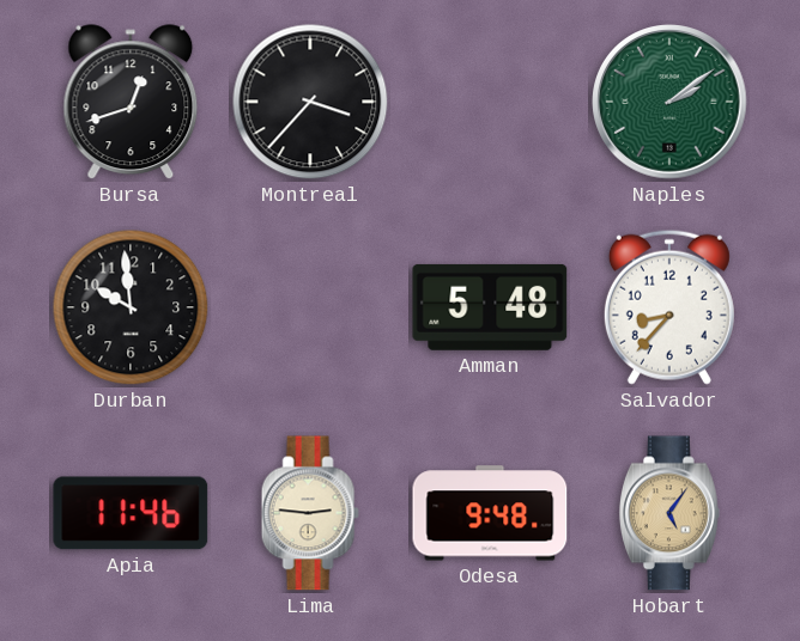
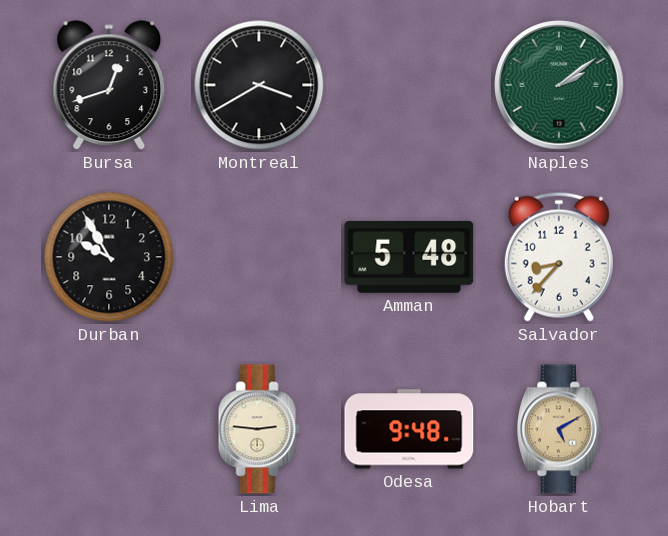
Montreal: 3:37 -> 3:40
Durban: 9:59 -> 9:55
Apia: 11:46 -> none
Hobart: 5:06 -> 5:10
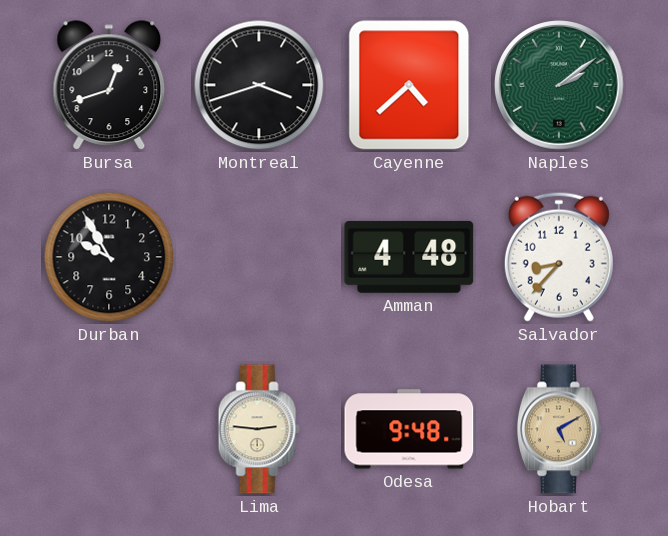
Montreal: 3:40 -> 3:42
Cayenne: none -> 4:38
Amman: 5:48 -> 4:48
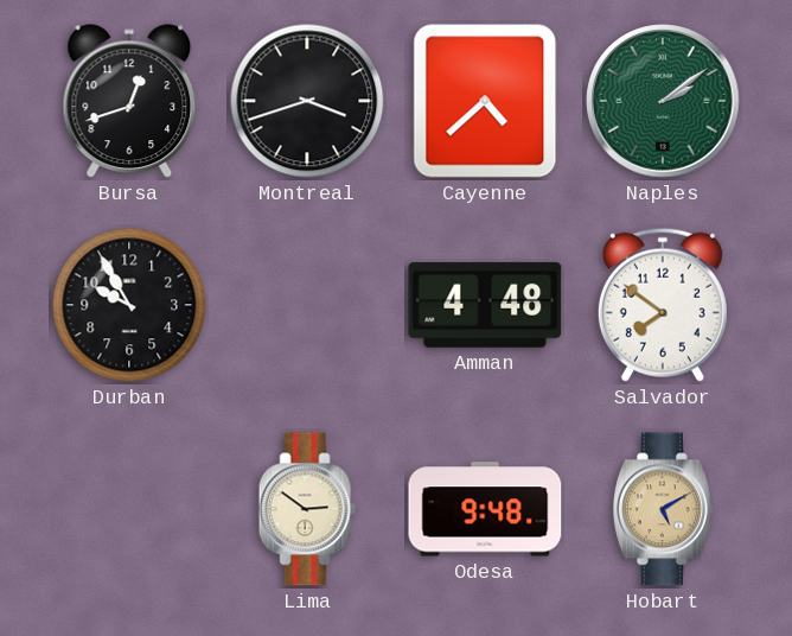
Salvador: 8:37 -> 7:51
Lima: 2:46 -> 2:51
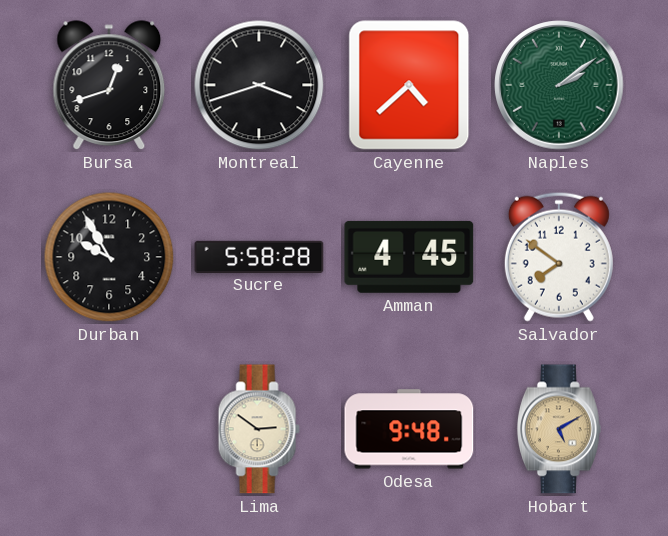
Sucre: none -> 5:58
Amman: 4:48 -> 4:45
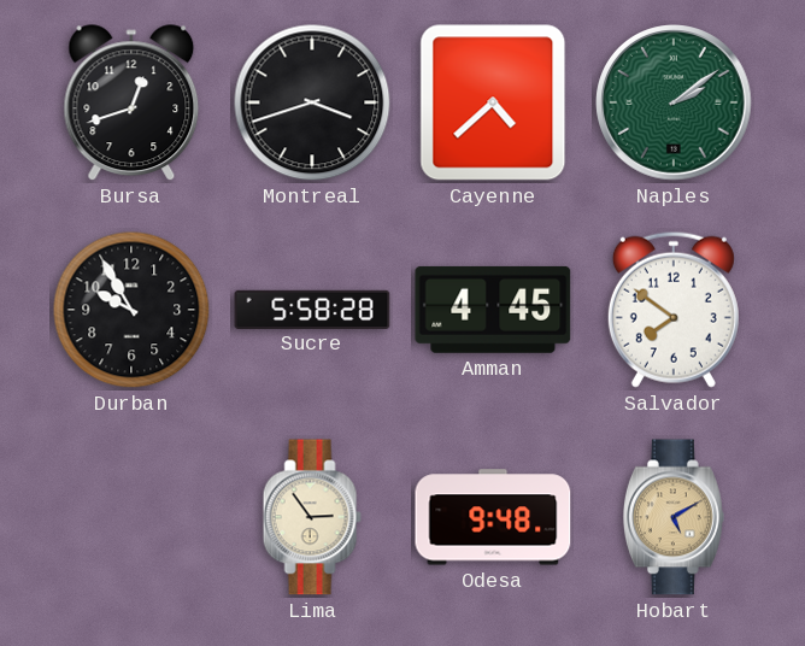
Lima: 2:51 -> 2:54
